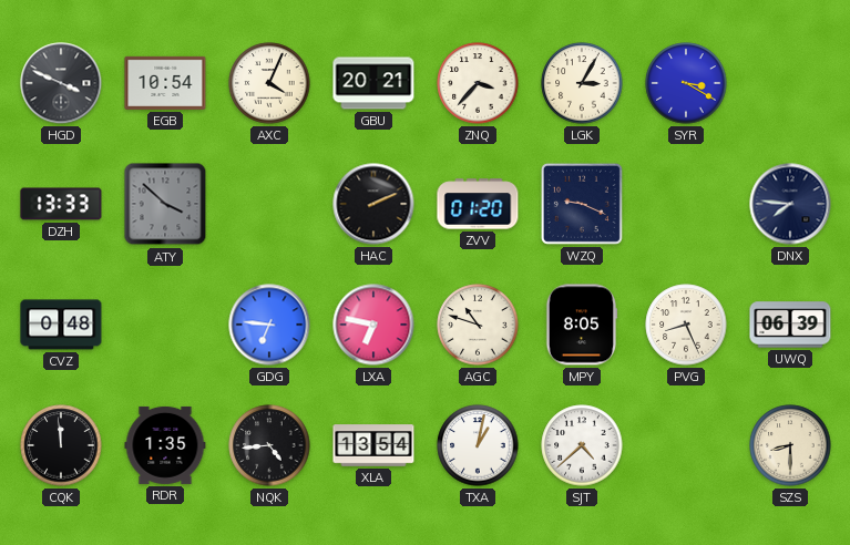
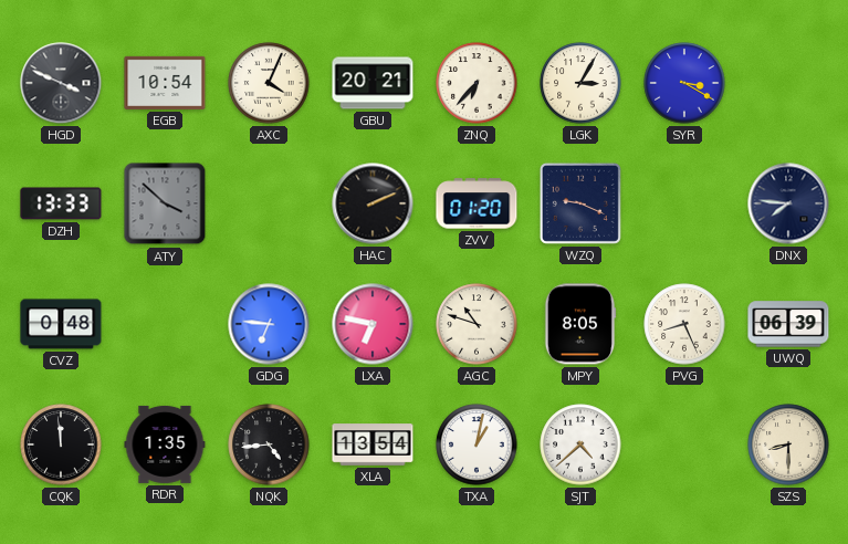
ZNQ: 3:37 -> 6:37
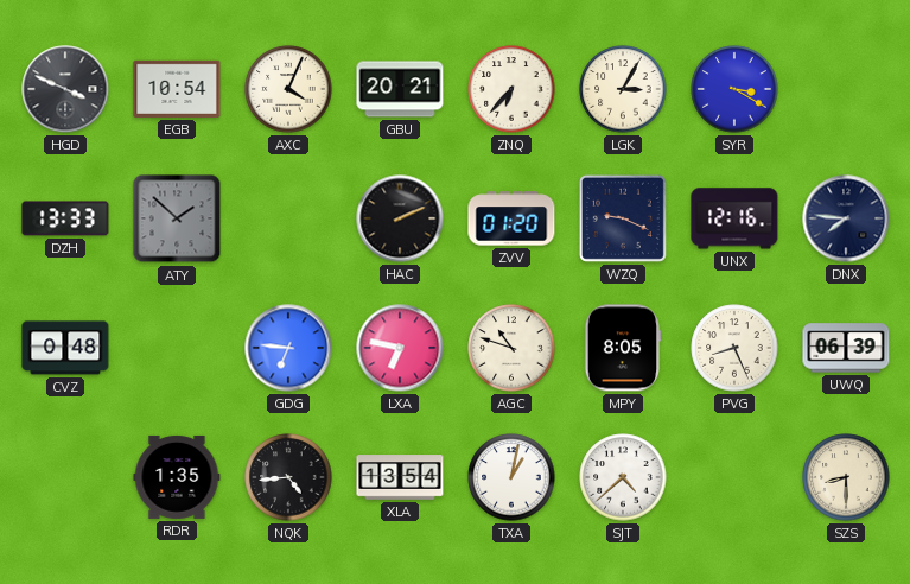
ATY: 3:52 -> 1:52
UNX: none -> 12:16
CQK: 11:59 -> none
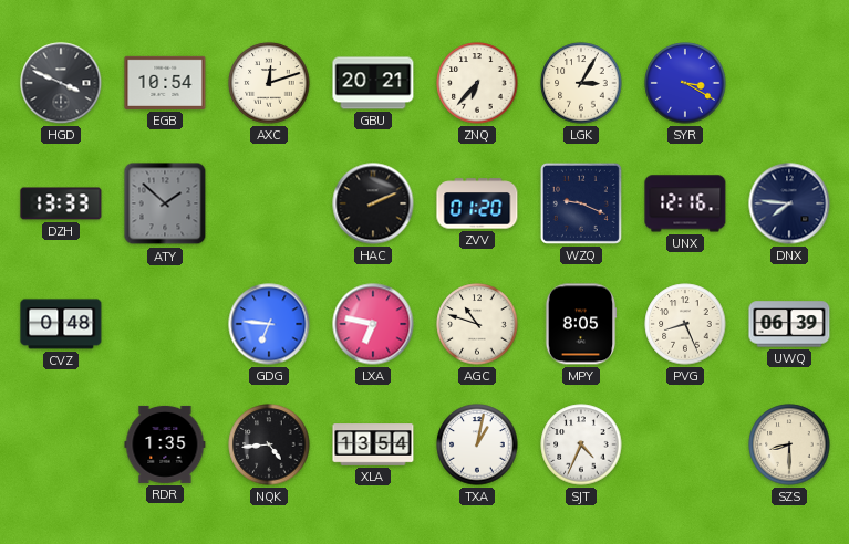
AXC: 4:04 -> 12:12
SJT: 4:38 -> 4:34
